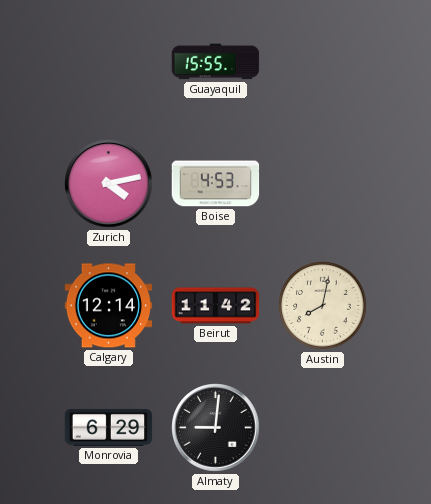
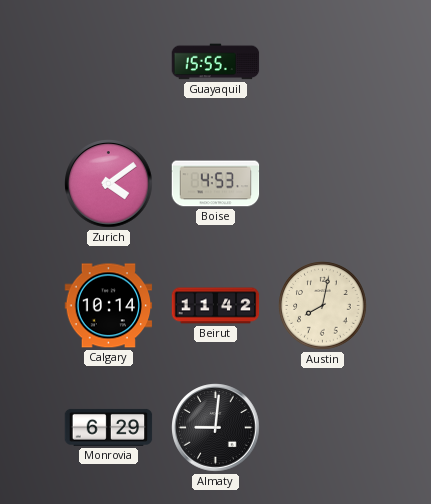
Zurich: 4:13 -> 4:09
Calgary: 12:14 -> 10:14
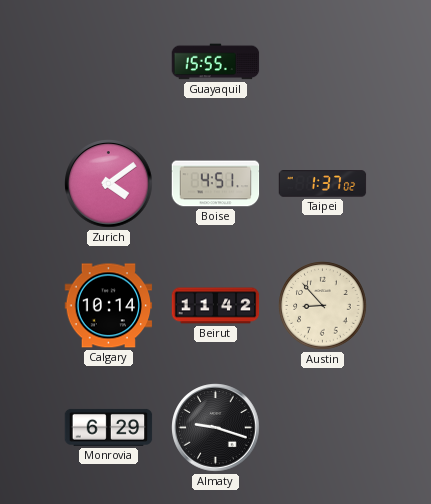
Boise: 4:53 -> 4:51
Taipei: none -> 1:37
Austin: 8:02 -> 8:53
Almaty: 9:01 -> 9:18
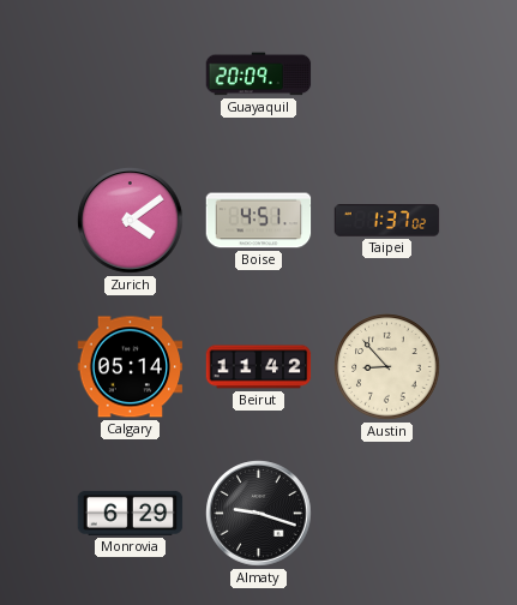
Guayaquil: 15:55 -> 20:09
Calgary: 10:14 -> 05:14
